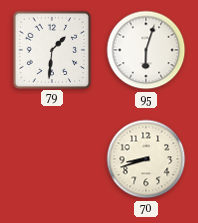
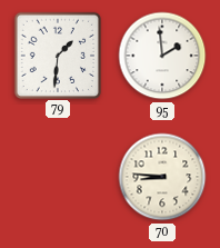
95: 6:03 -> 1:59
70: 8:42 -> 8:46
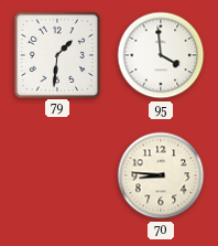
95: 1:59 -> 3:59
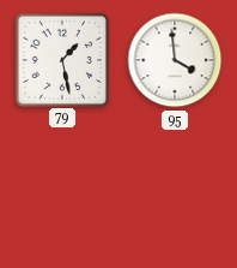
79: 1:31 -> 1:28
70: 8:46 -> none
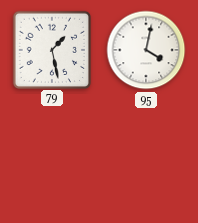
95: 3:59 -> 4:02
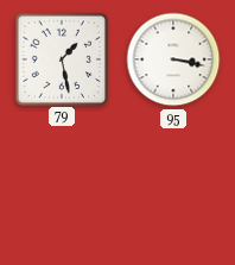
95: 4:02 -> 3:17
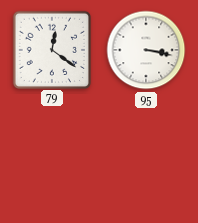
79: 1:28 -> 12:21
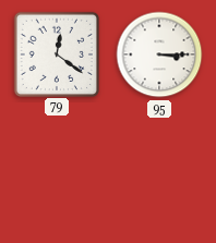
95: 3:17 -> 3:15
